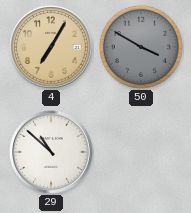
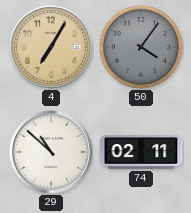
50: 3:50 -> 4:06
74: none -> 02:11
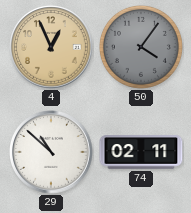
4: 7:05 -> 12:56
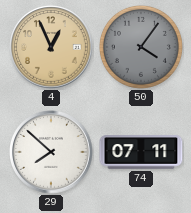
29: 10:52 -> 7:52
74: 02:11 -> 07:11
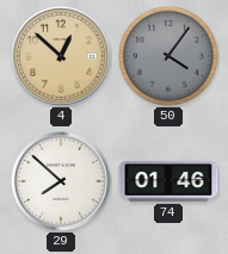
4: 12:56 -> 12:52
74: 07:11 -> 01:46
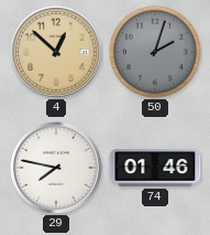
50: 4:06 -> 2:03
29: 7:52 -> 7:47
